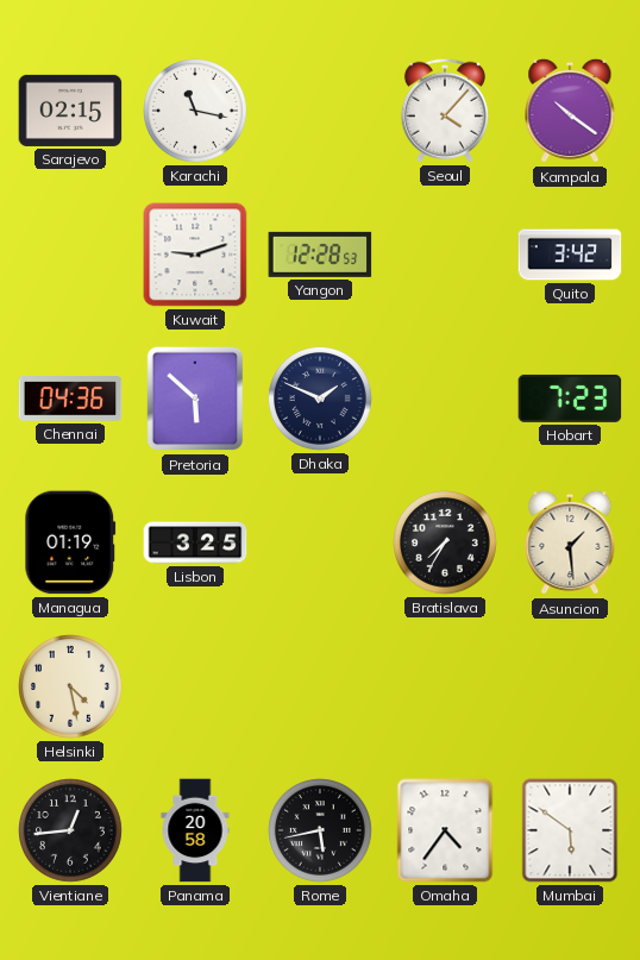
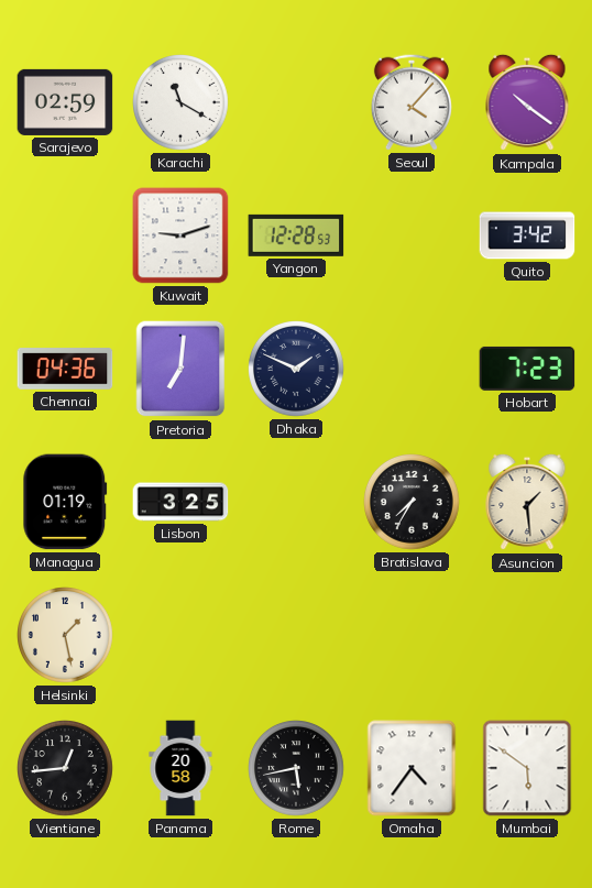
Sarajevo: 02:15 -> 02:59
Karachi: 11:17 -> 11:20
Pretoria: 5:52 -> 7:01
Helsinki: 4:28 -> 1:28
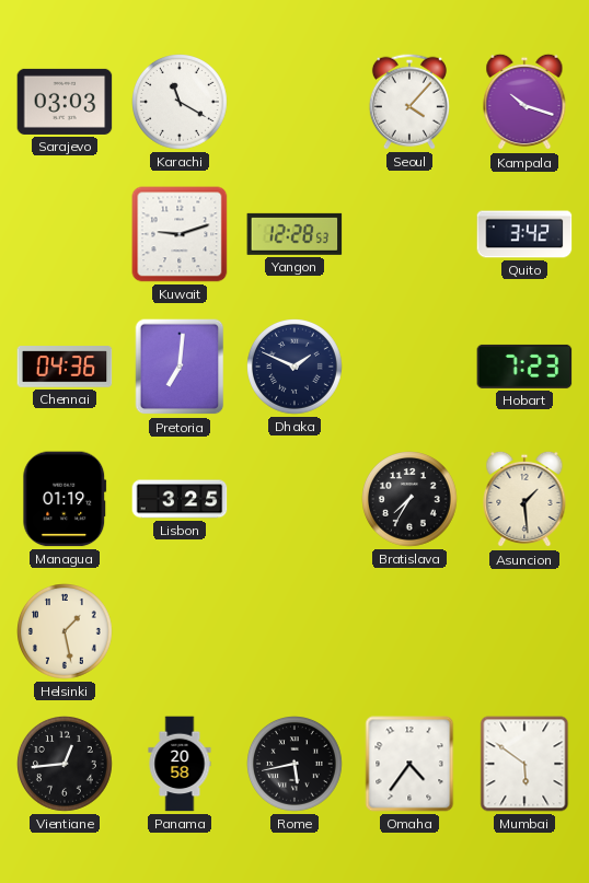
Sarajevo: 02:59 -> 03:03
Kampala: 10:21 -> 10:18
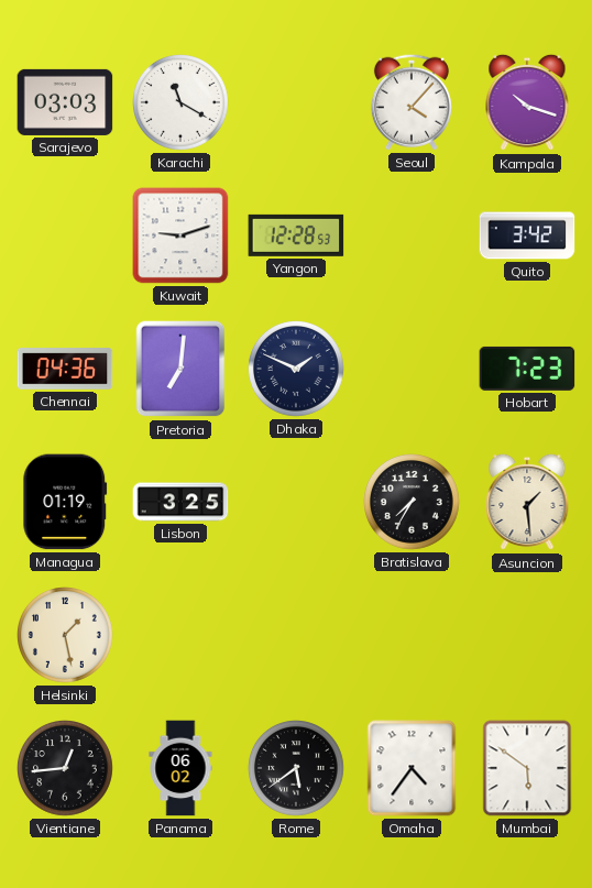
Panama: 20:58 -> 06:02
Rome: 5:43 -> 5:39
